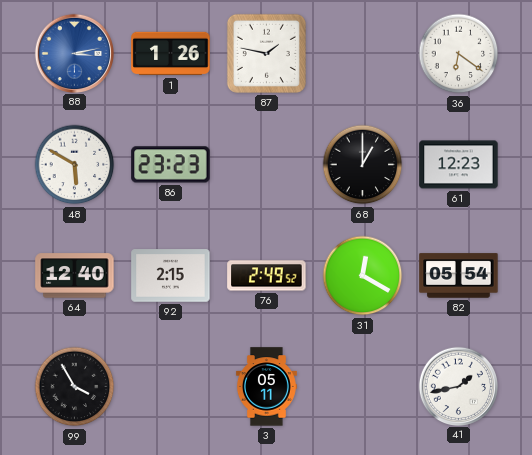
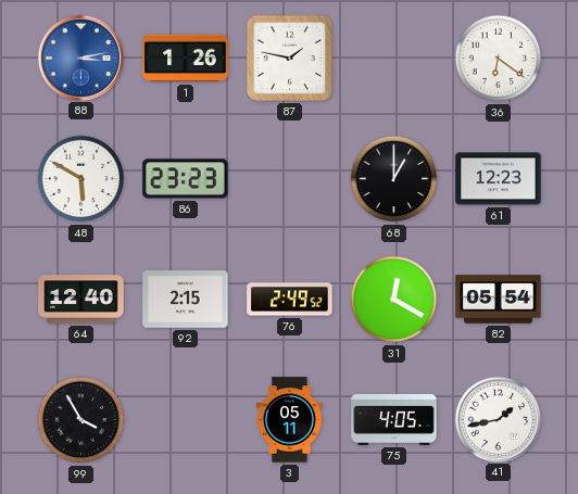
75: none -> 4:05
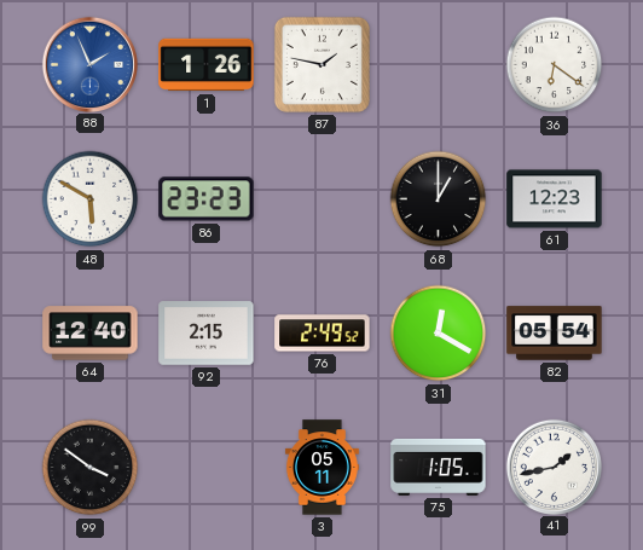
88: 3:13 -> 1:56
99: 3:55 -> 3:51
75: 4:05 -> 1:05
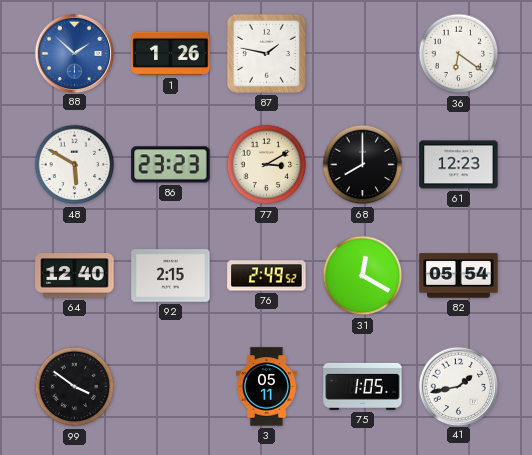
88: 1:56 -> 1:52
77: none -> 3:10
68: 1:00 -> 8:00
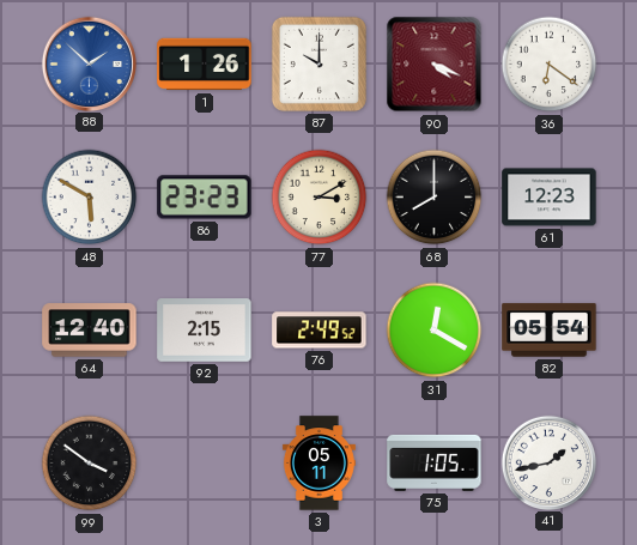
87: 1:47 -> 10:00
90: none -> 4:19
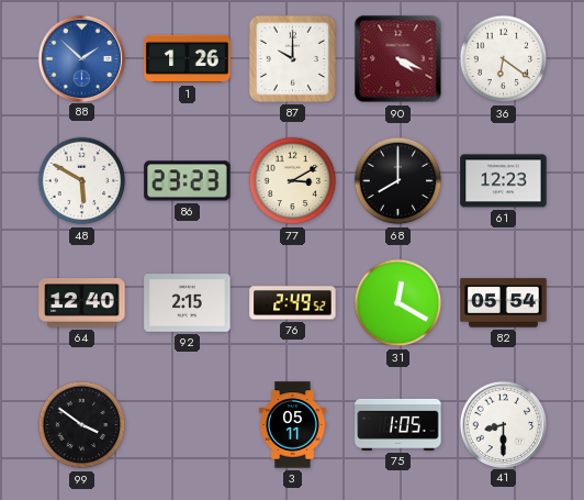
41: 1:43 -> 8:30
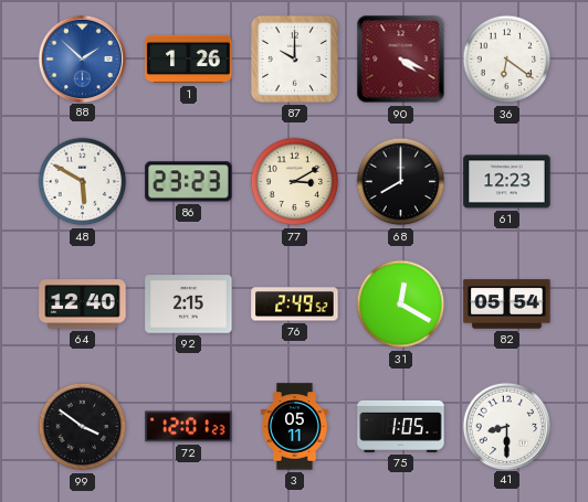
72: none -> 12:01
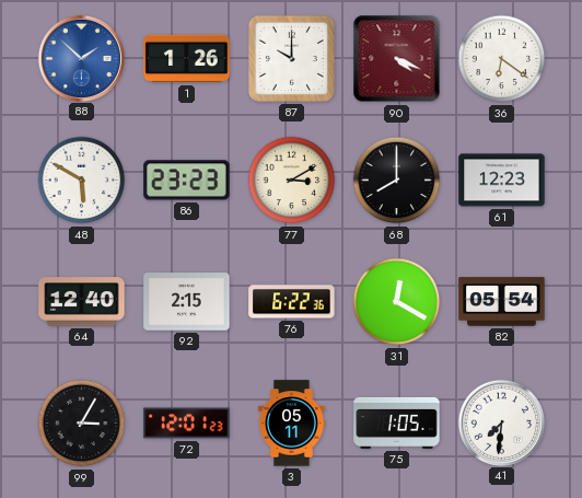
76: 2:49 -> 6:22
99: 3:51 -> 3:05
41: 8:30 -> 7:31
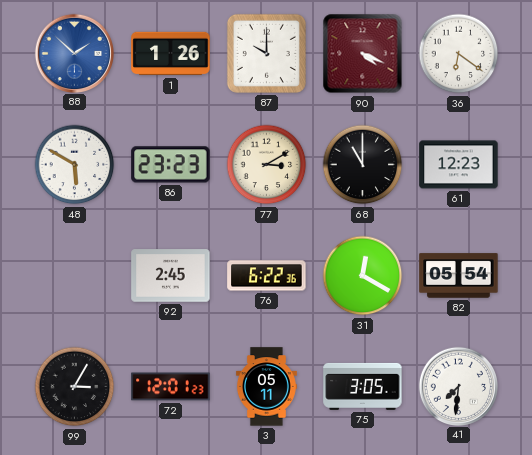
68: 8:00 -> 11:00
64: 12:40 -> none
92: 2:15 -> 2:45
75: 1:05 -> 3:05
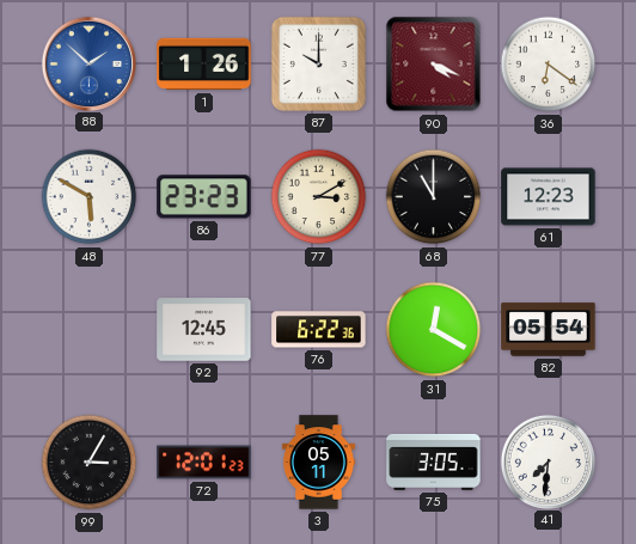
92: 2:45 -> 12:45
